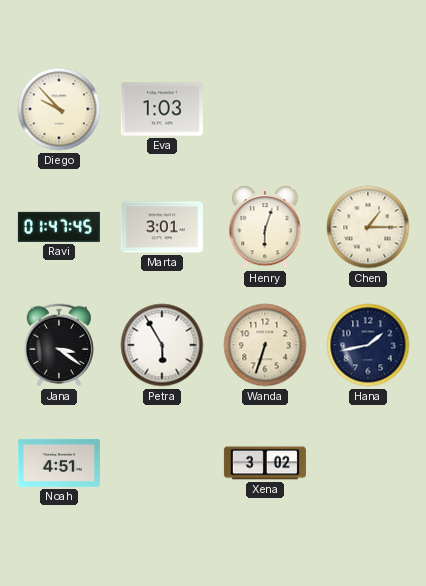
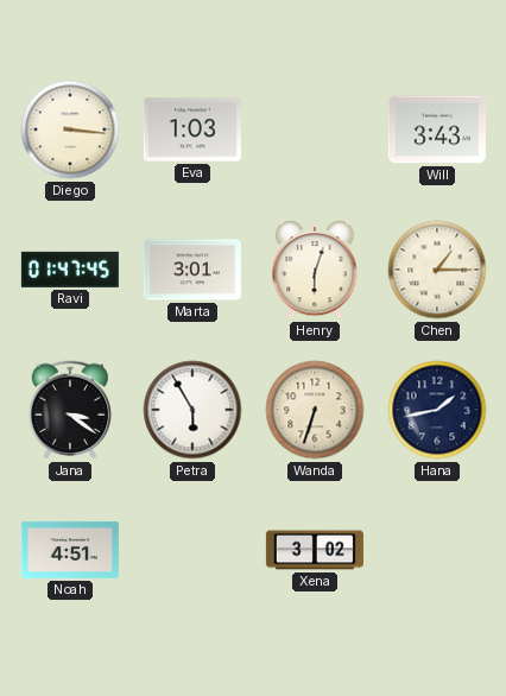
Diego: 9:53 -> 3:16
Will: none -> 3:43
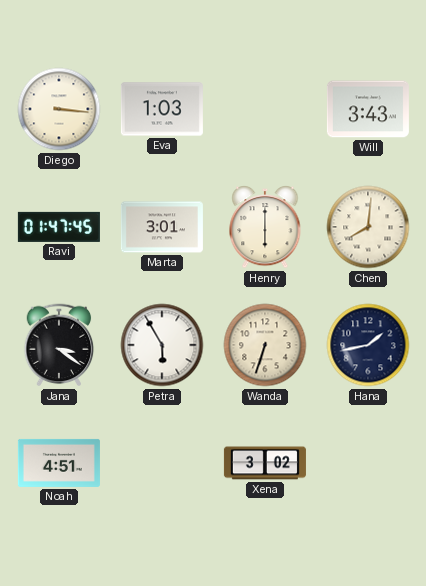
Henry: 6:03 -> 6:00
Chen: 1:15 -> 8:01
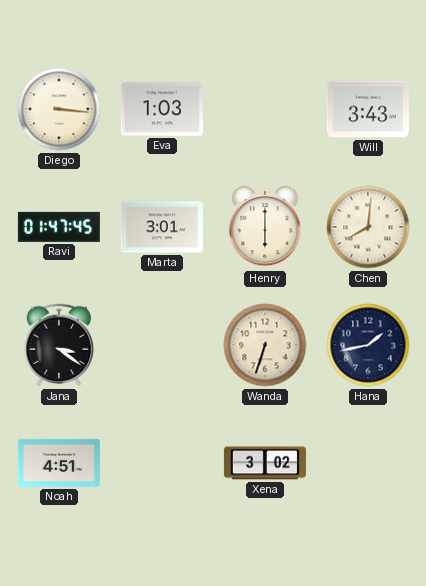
Petra: 5:55 -> none
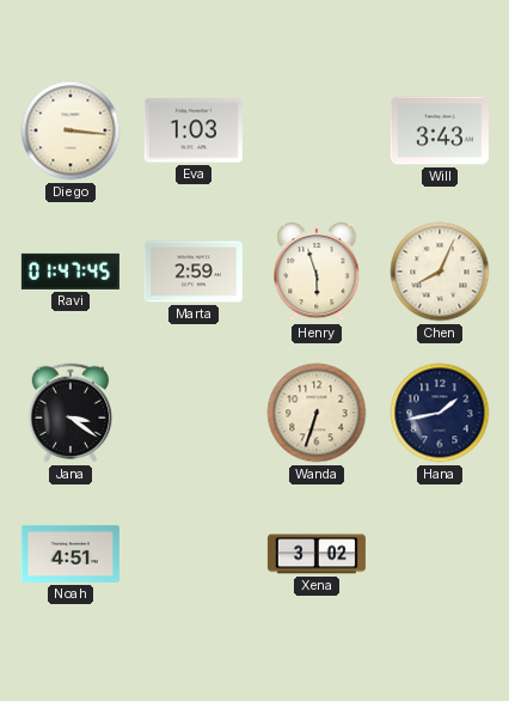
Marta: 3:01 -> 2:59
Henry: 6:00 -> 5:57
Chen: 8:01 -> 8:04
